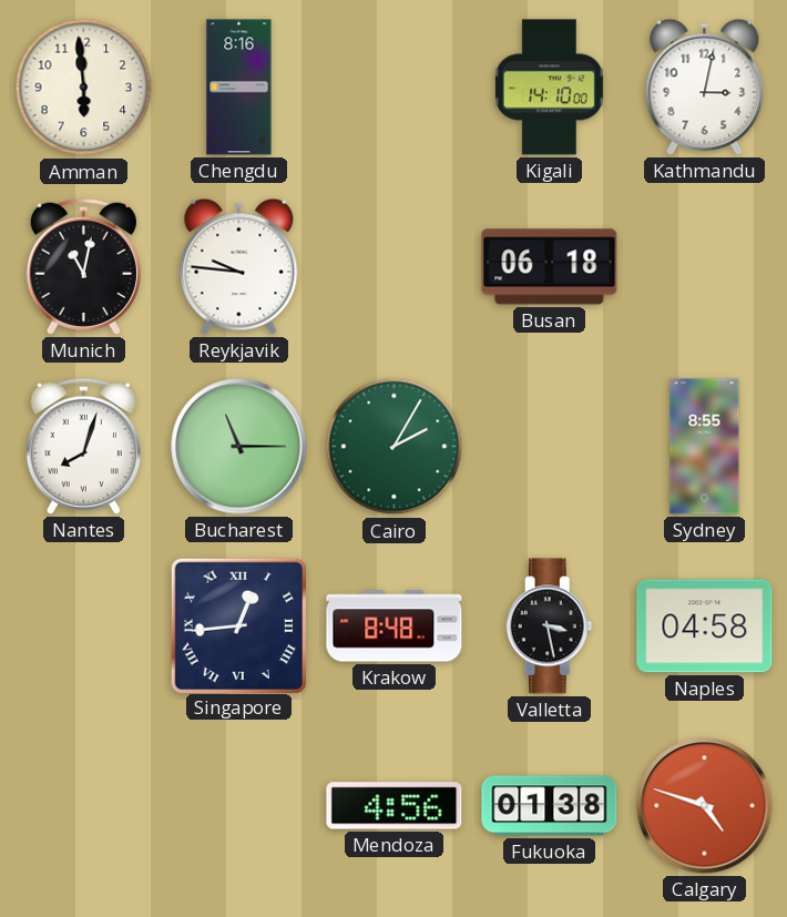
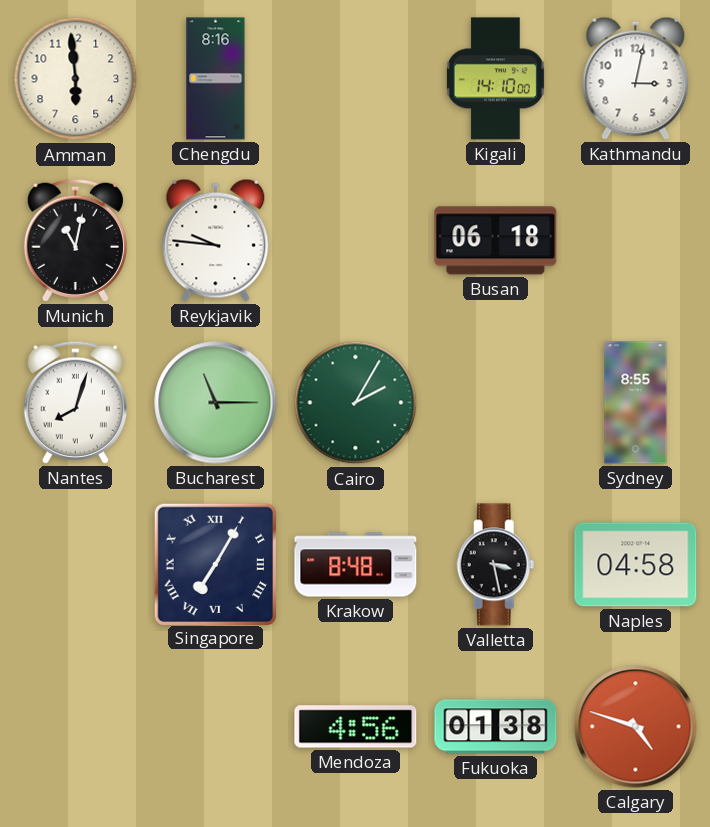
Singapore: 12:44 -> 7:05
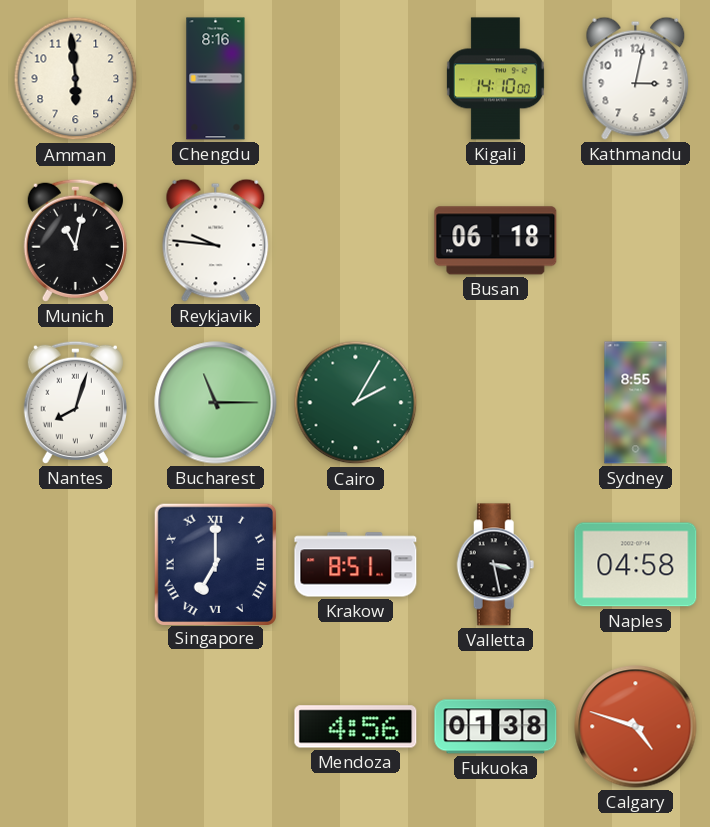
Singapore: 7:05 -> 7:00
Krakow: 8:48 -> 8:51
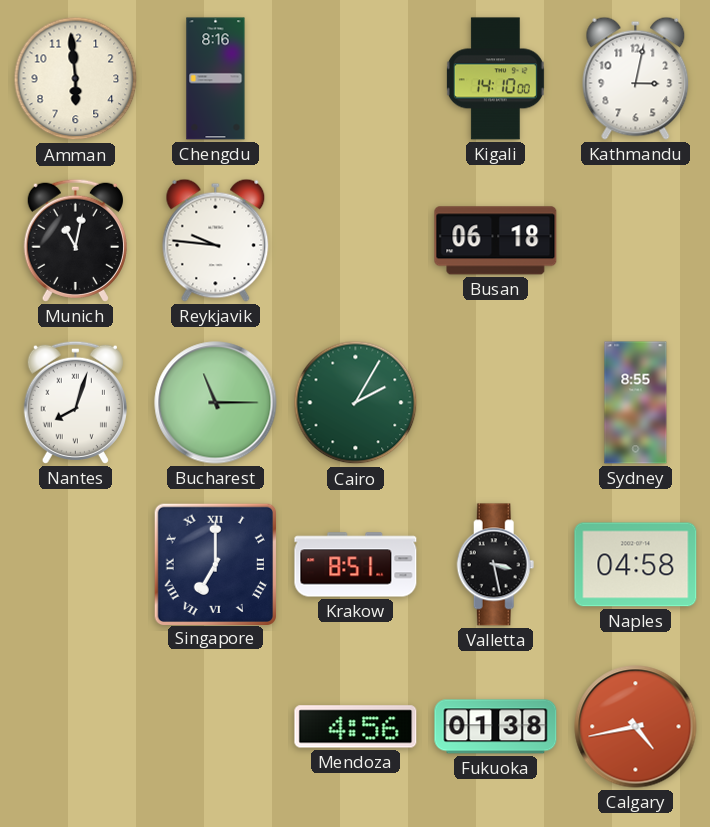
Calgary: 4:48 -> 4:43
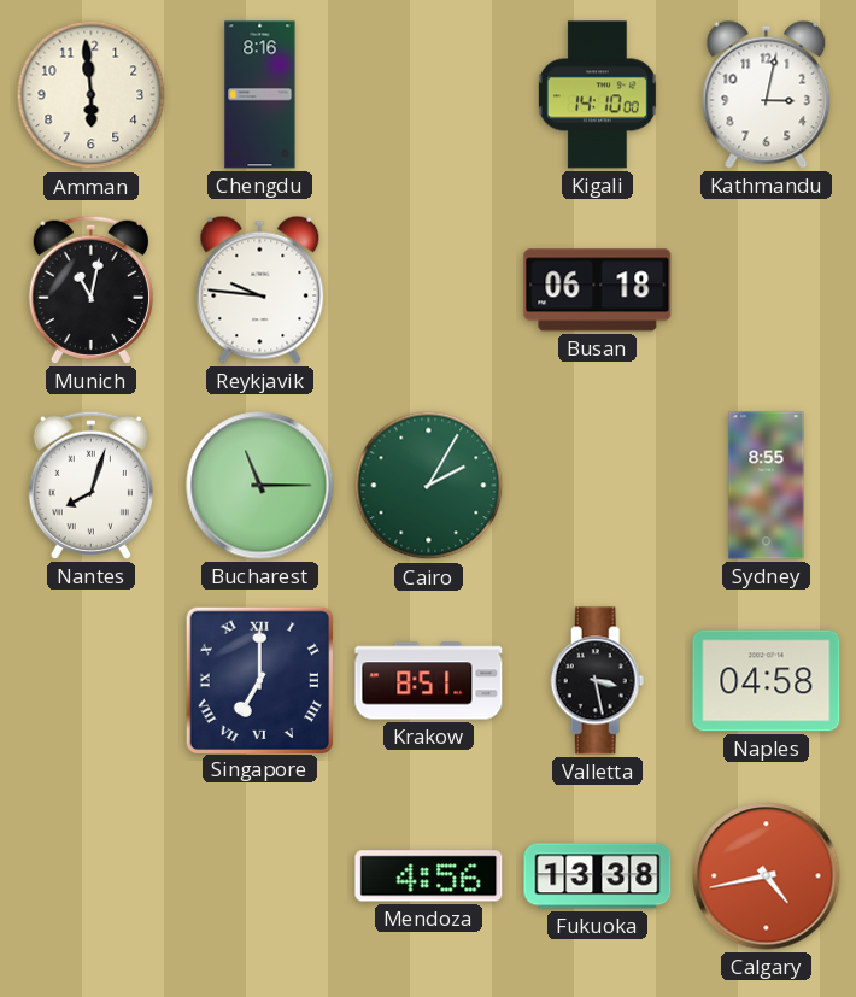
Fukuoka: 01:38 -> 13:38
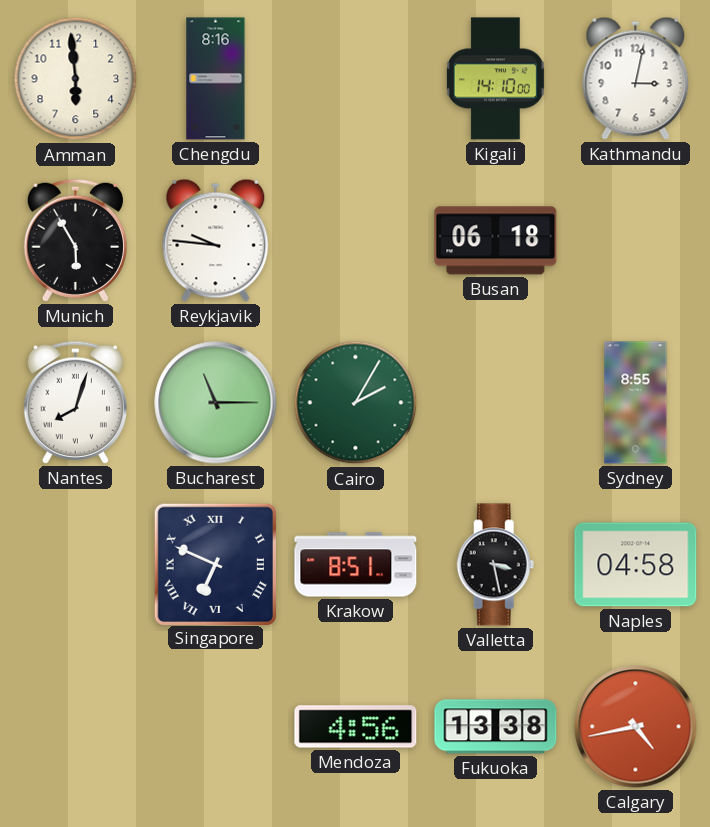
Munich: 11:02 -> 5:55
Singapore: 7:00 -> 6:49
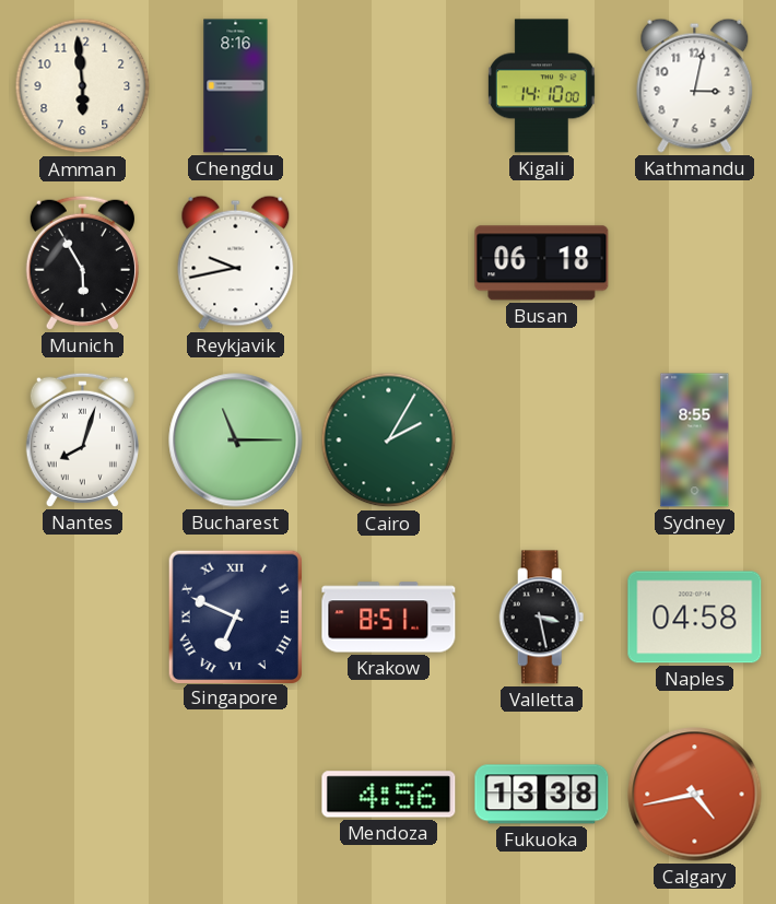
Reykjavik: 9:46 -> 9:43
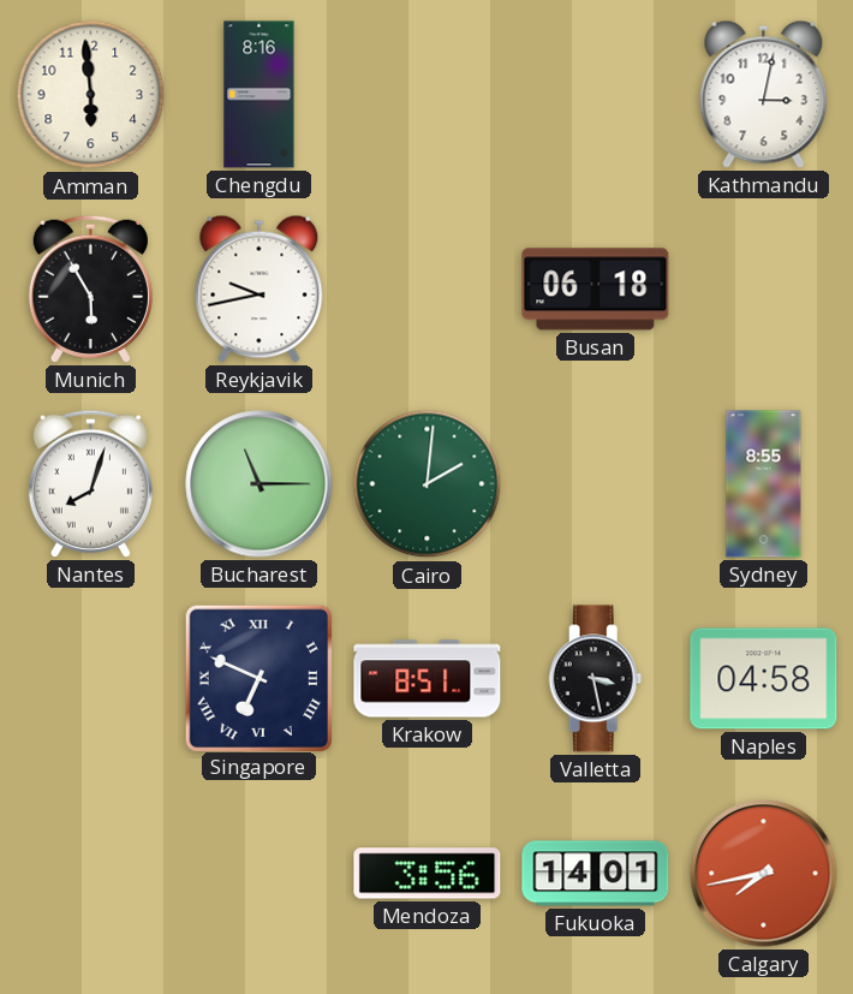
Kigali: 14:10 -> none
Cairo: 2:05 -> 2:01
Mendoza: 4:56 -> 3:56
Fukuoka: 13:38 -> 14:01
Calgary: 4:43 -> 7:43
